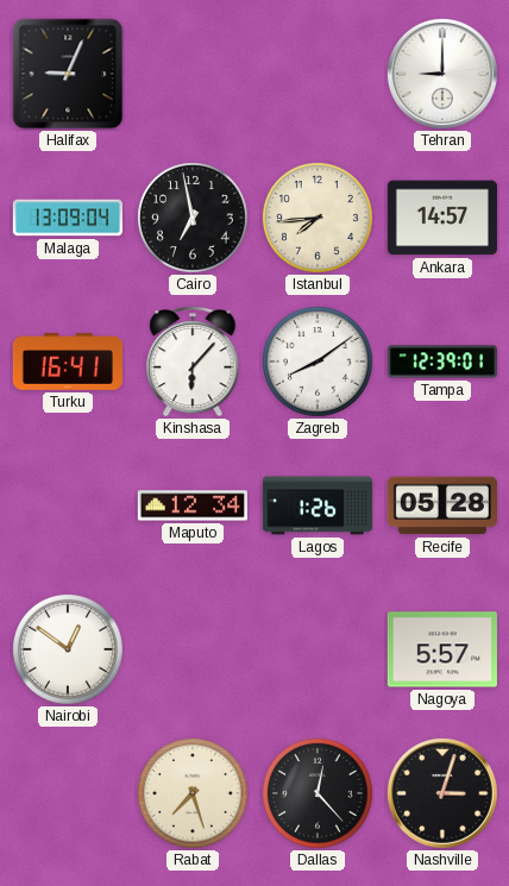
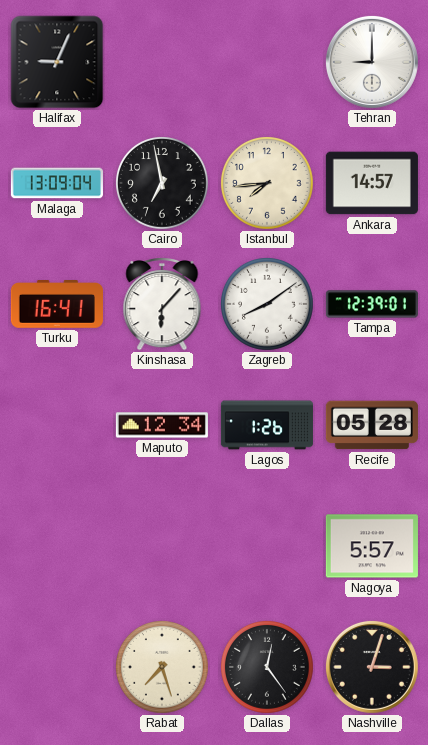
Nairobi: 12:51 -> none
Dallas: 12:23 -> 12:24
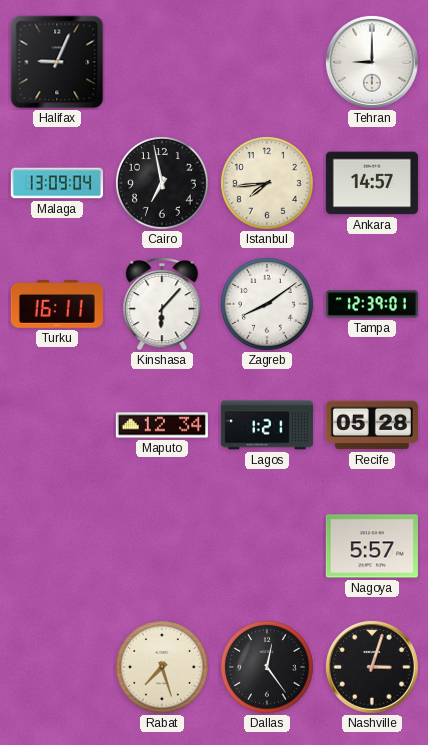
Turku: 16:41 -> 16:11
Lagos: 1:26 -> 1:21
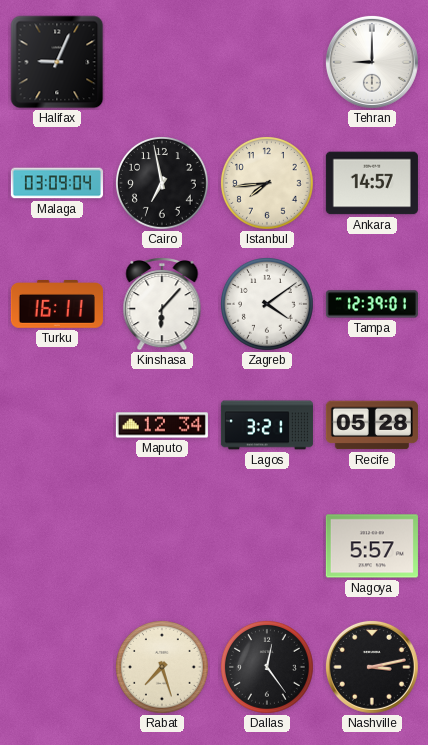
Malaga: 13:09 -> 03:09
Zagreb: 8:09 -> 4:09
Lagos: 1:21 -> 3:21
Nashville: 3:03 -> 3:13
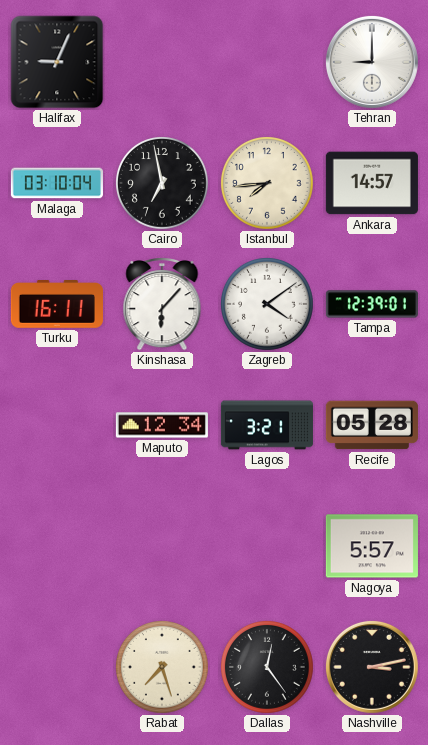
Malaga: 03:09 -> 03:10
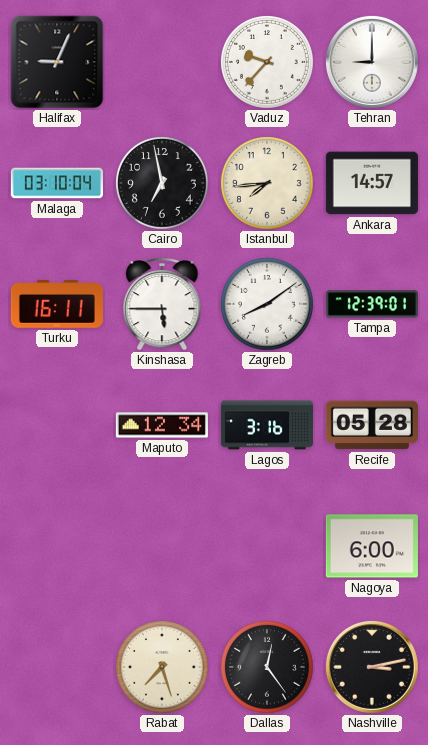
Vaduz: none -> 9:37
Kinshasa: 6:07 -> 5:45
Zagreb: 4:09 -> 8:09
Lagos: 3:21 -> 3:16
Nagoya: 5:57 -> 6:00
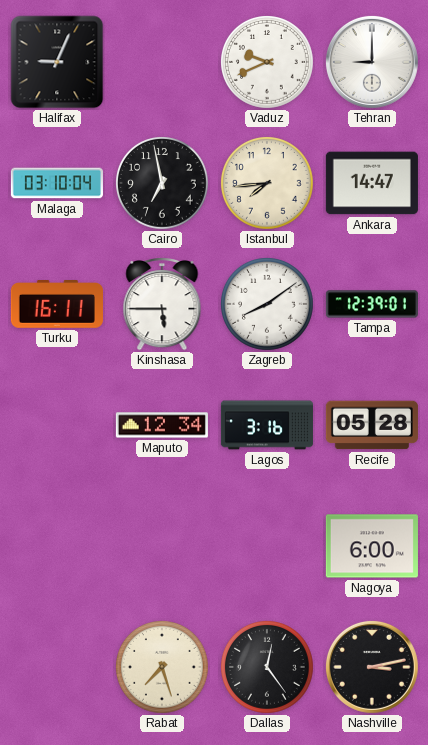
Vaduz: 9:37 -> 9:41
Ankara: 14:57 -> 14:47
